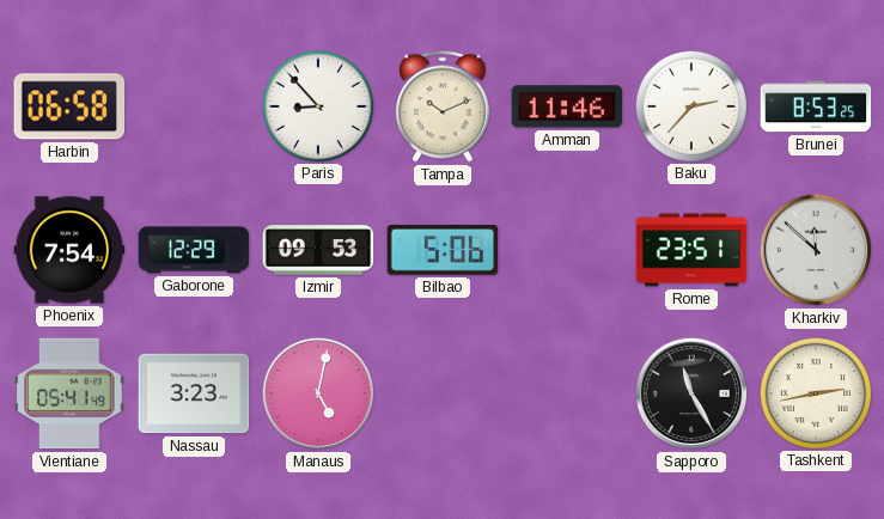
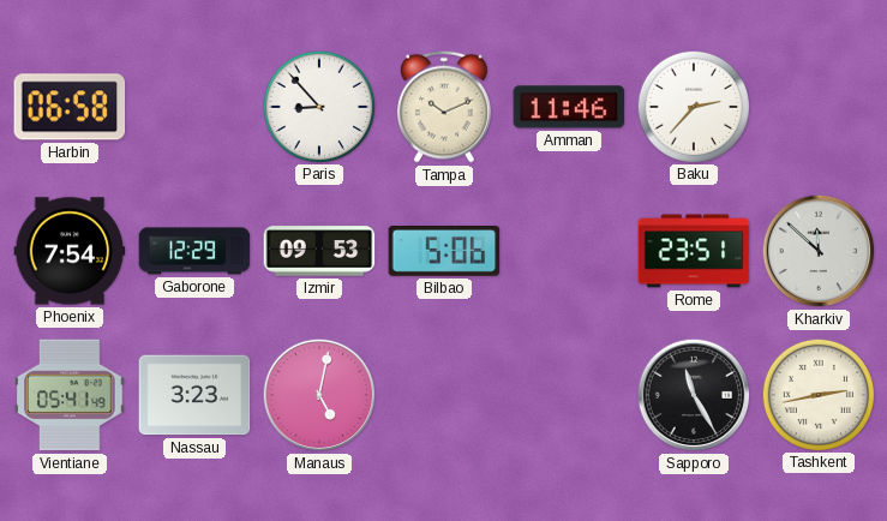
Brunei: 8:53 -> none
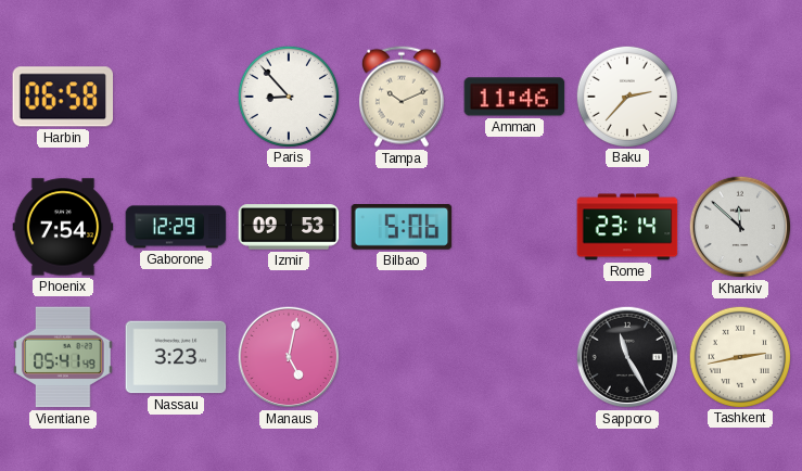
Rome: 23:51 -> 23:14
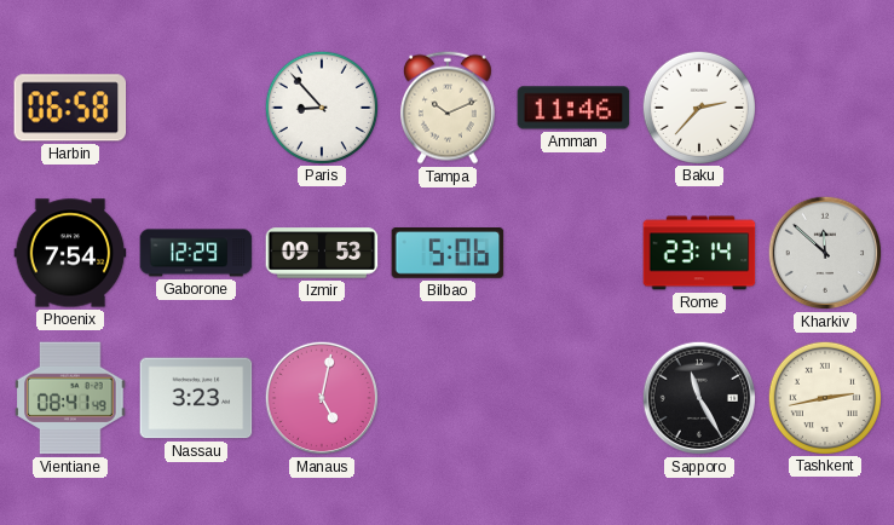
Vientiane: 05:41 -> 08:41
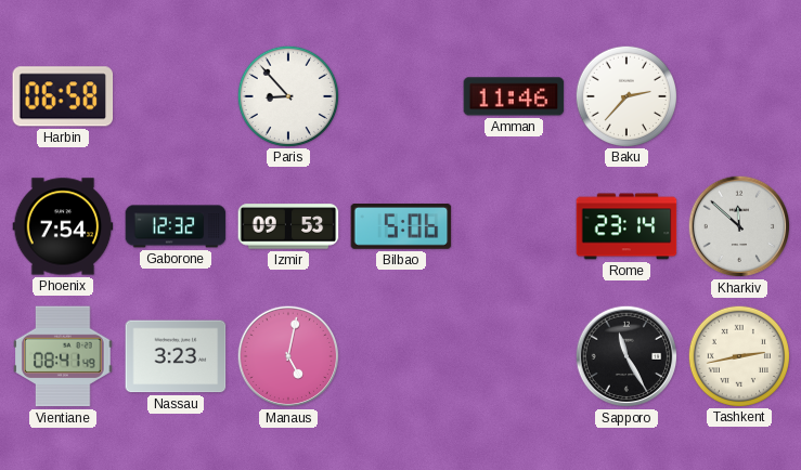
Tampa: 10:11 -> none
Gaborone: 12:29 -> 12:32
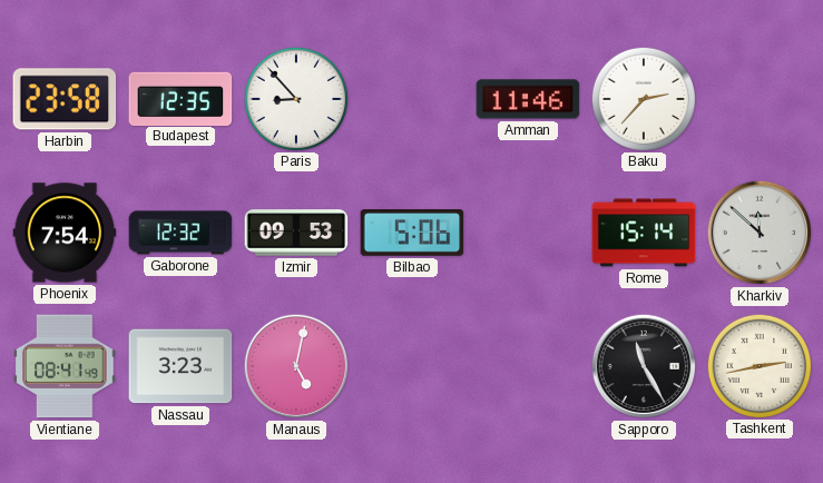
Harbin: 06:58 -> 23:58
Budapest: none -> 12:35
Rome: 23:14 -> 15:14
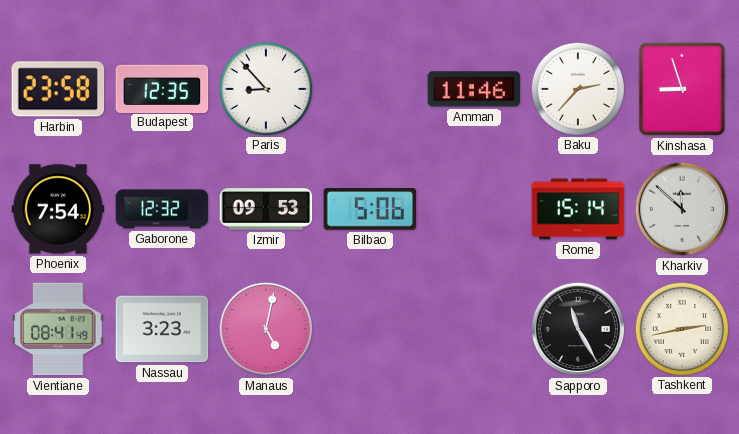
Kinshasa: none -> 8:57
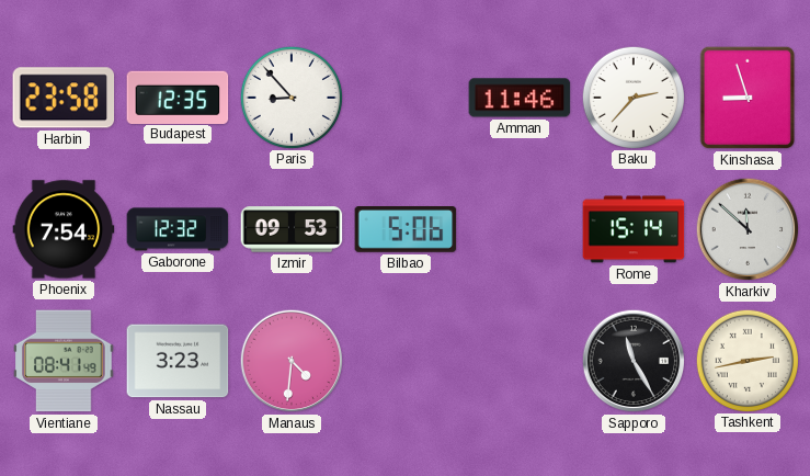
Manaus: 5:02 -> 4:31
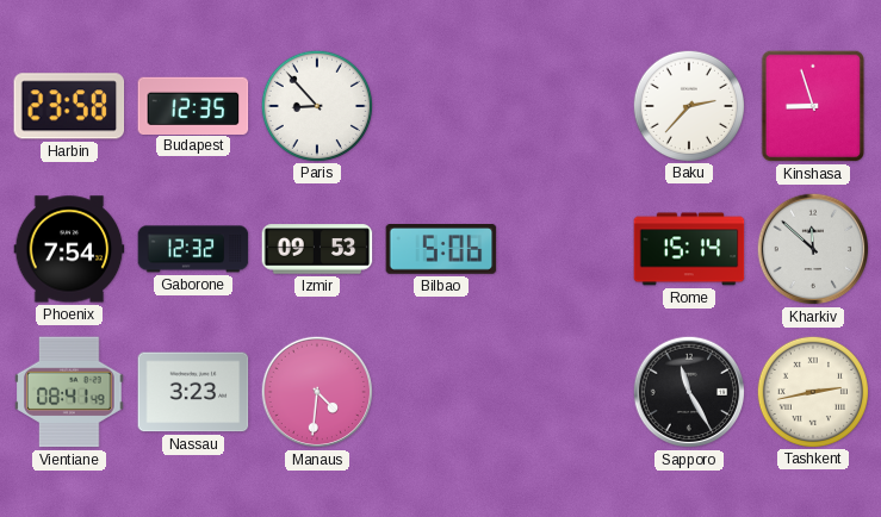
Amman: 11:46 -> none
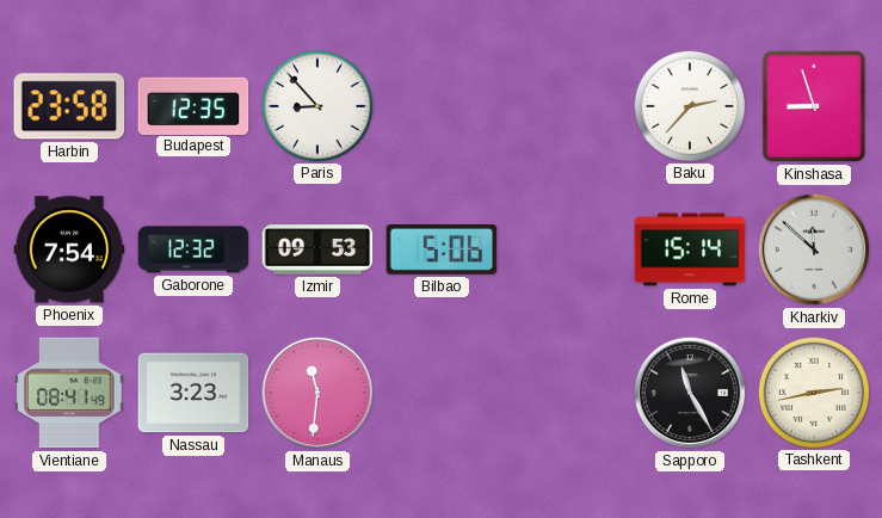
Manaus: 4:31 -> 11:31
